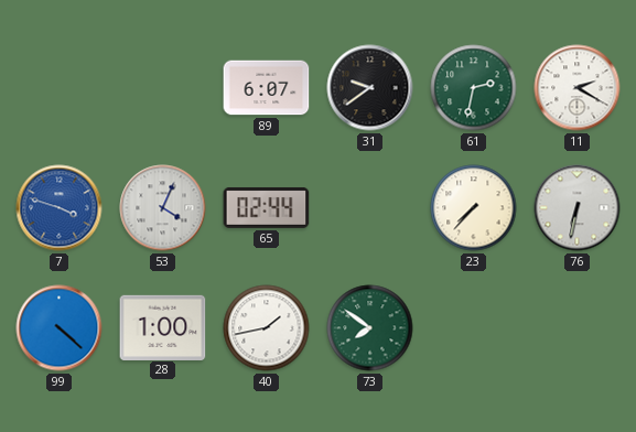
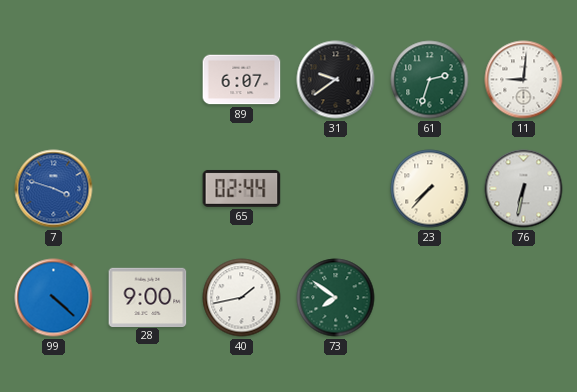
61: 2:32 -> 2:33
11: 2:20 -> 9:01
53: 4:04 -> none
28: 1:00 -> 9:00
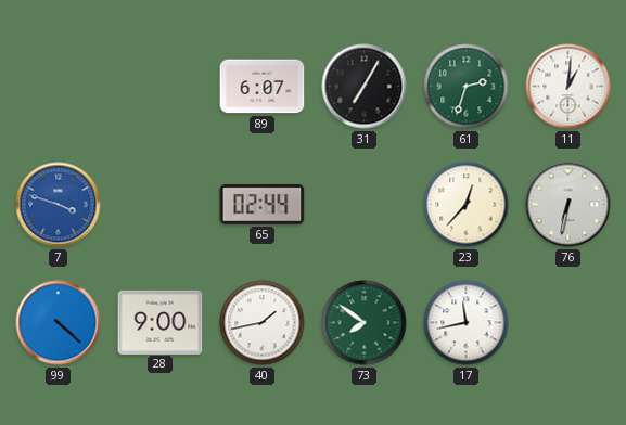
31: 9:39 -> 7:05
11: 9:01 -> 1:01
23: 7:37 -> 12:37
17: none -> 11:43
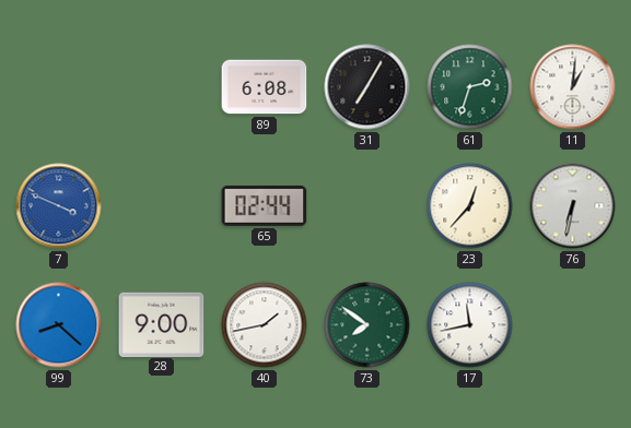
89: 6:07 -> 6:08
7: 3:48 -> 3:49
99: 4:22 -> 8:22
